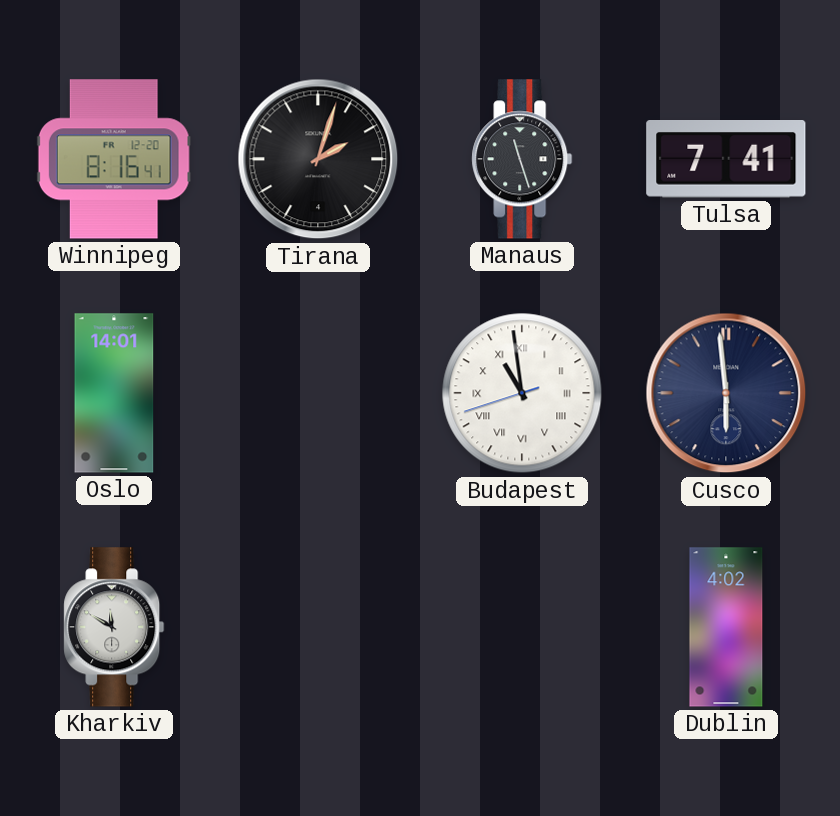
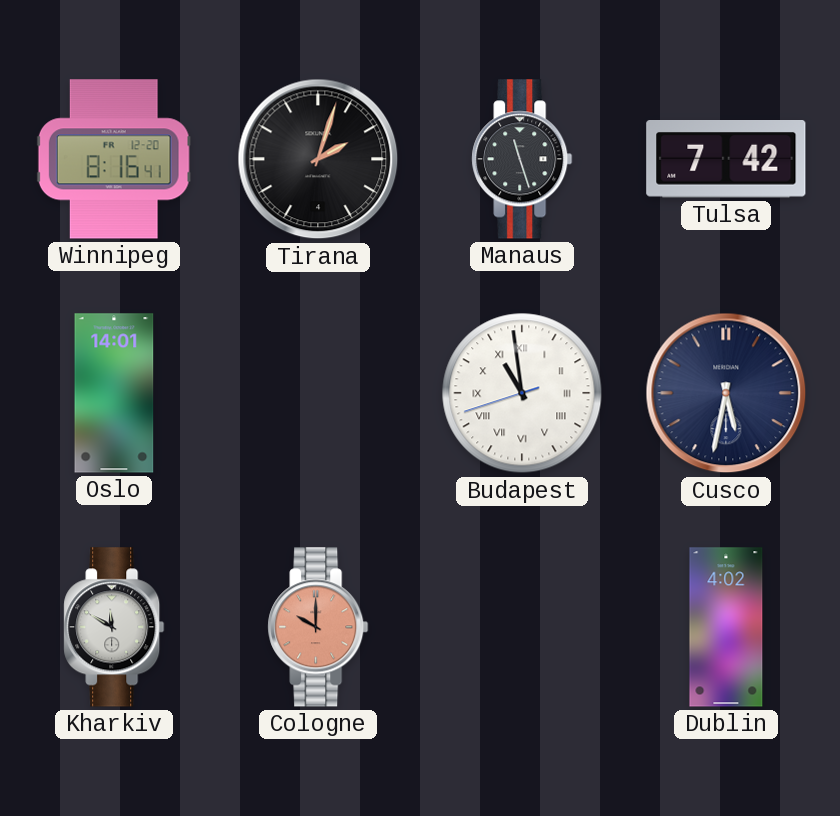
Tulsa: 7:41 -> 7:42
Cusco: 5:59 -> 5:32
Cologne: none -> 10:00
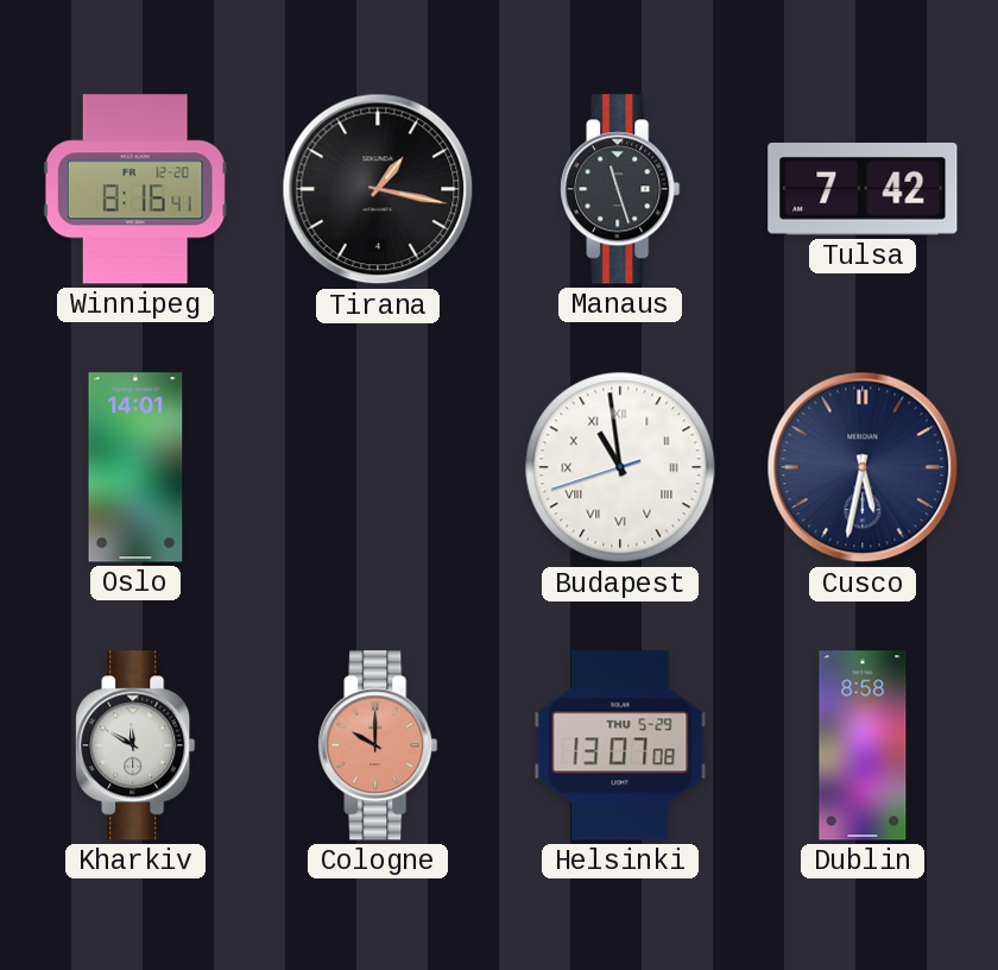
Tirana: 2:03 -> 1:17
Helsinki: none -> 13:07
Dublin: 4:02 -> 8:58
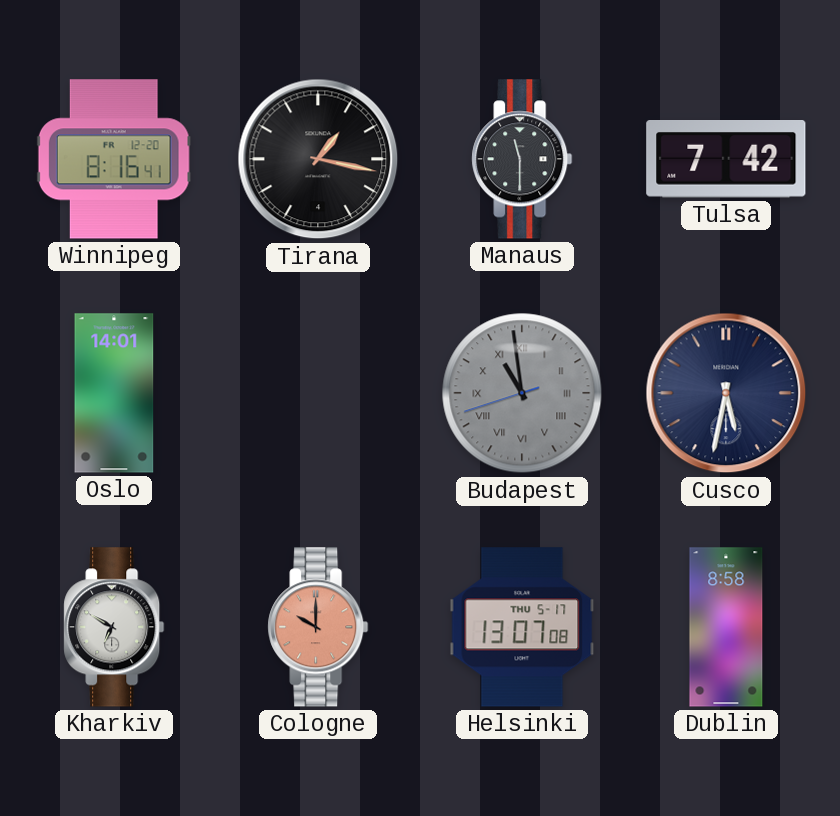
Manaus: 11:27 -> 11:30
Budapest dial: white -> grey
Kharkiv: 11:50 -> 6:50
Helsinki date: THU 5-29 -> THU 5-17
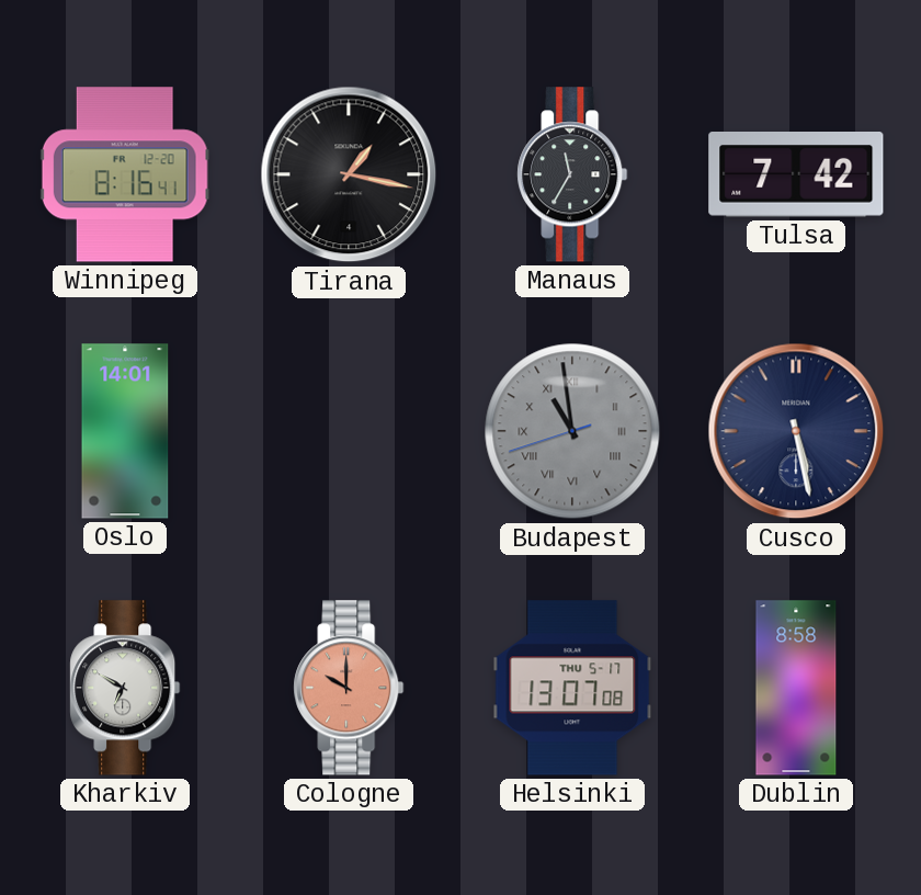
Manaus: 11:30 -> 11:35
Cusco: 5:32 -> 5:28
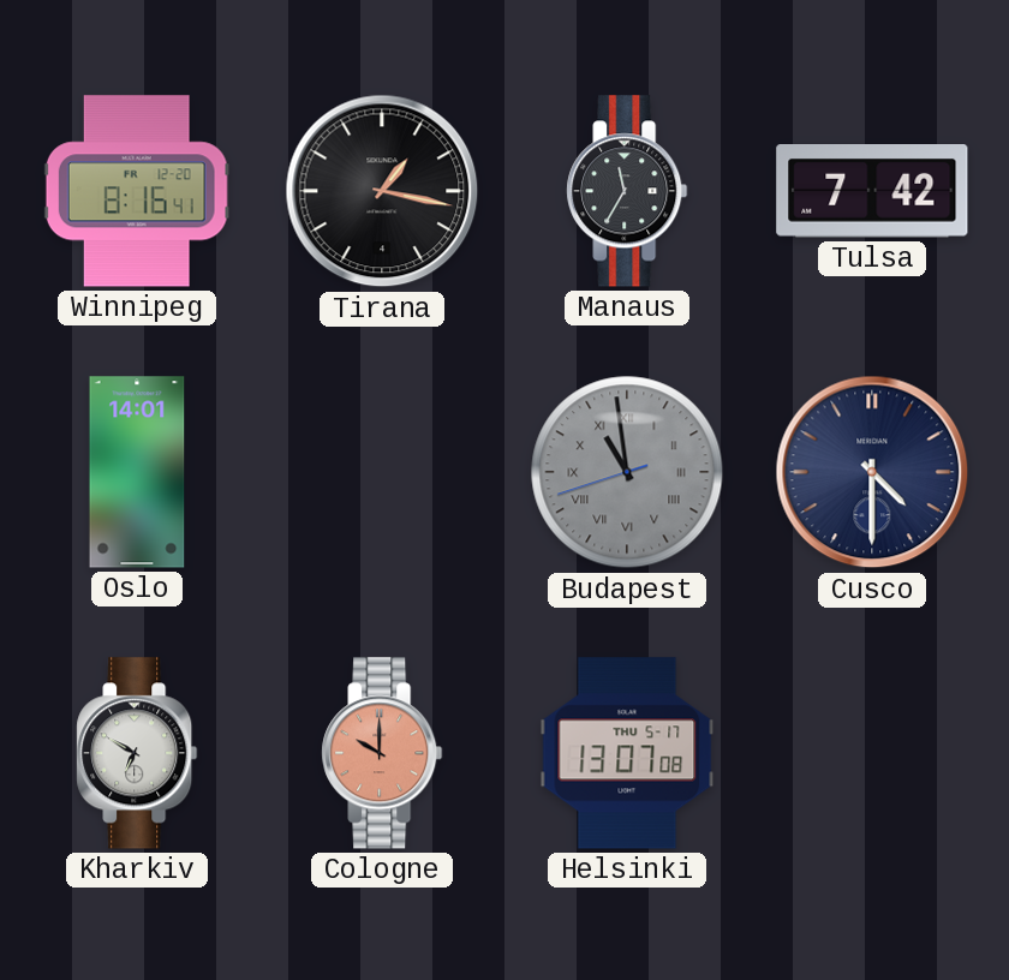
Cusco: 5:28 -> 4:30
Dublin: 8:58 -> none
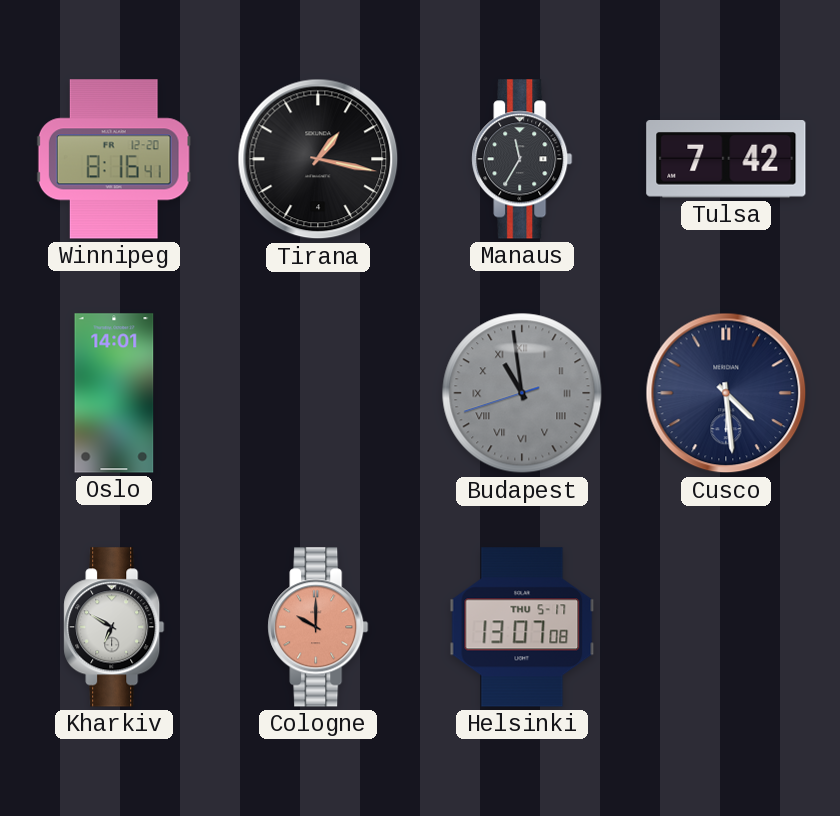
Cusco: 4:30 -> 4:29
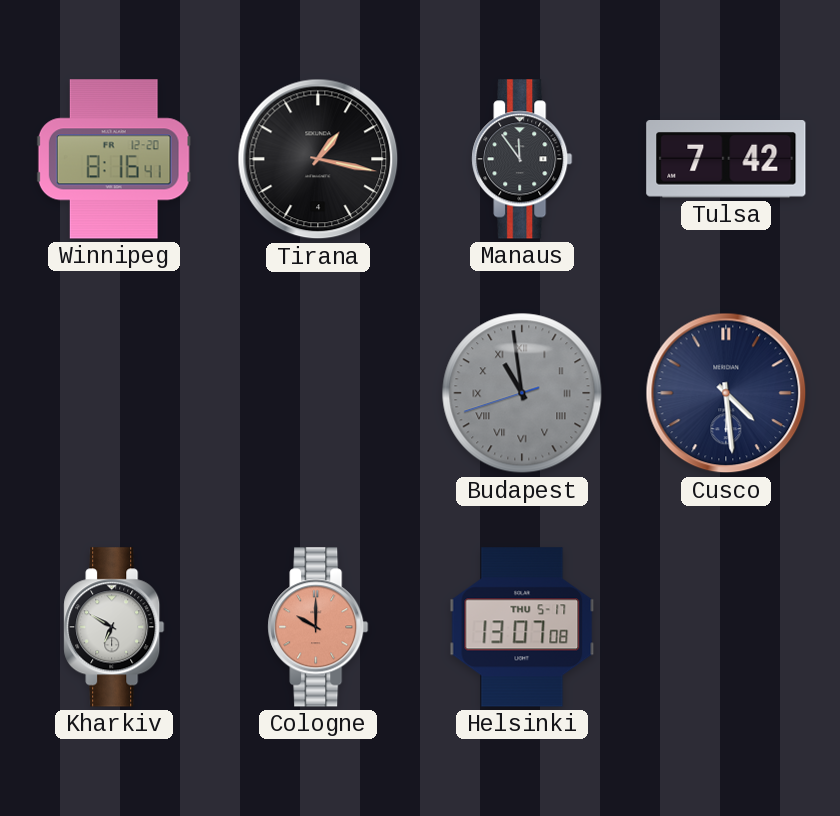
Manaus: 11:35 -> 11:54
Oslo: 14:01 -> none
